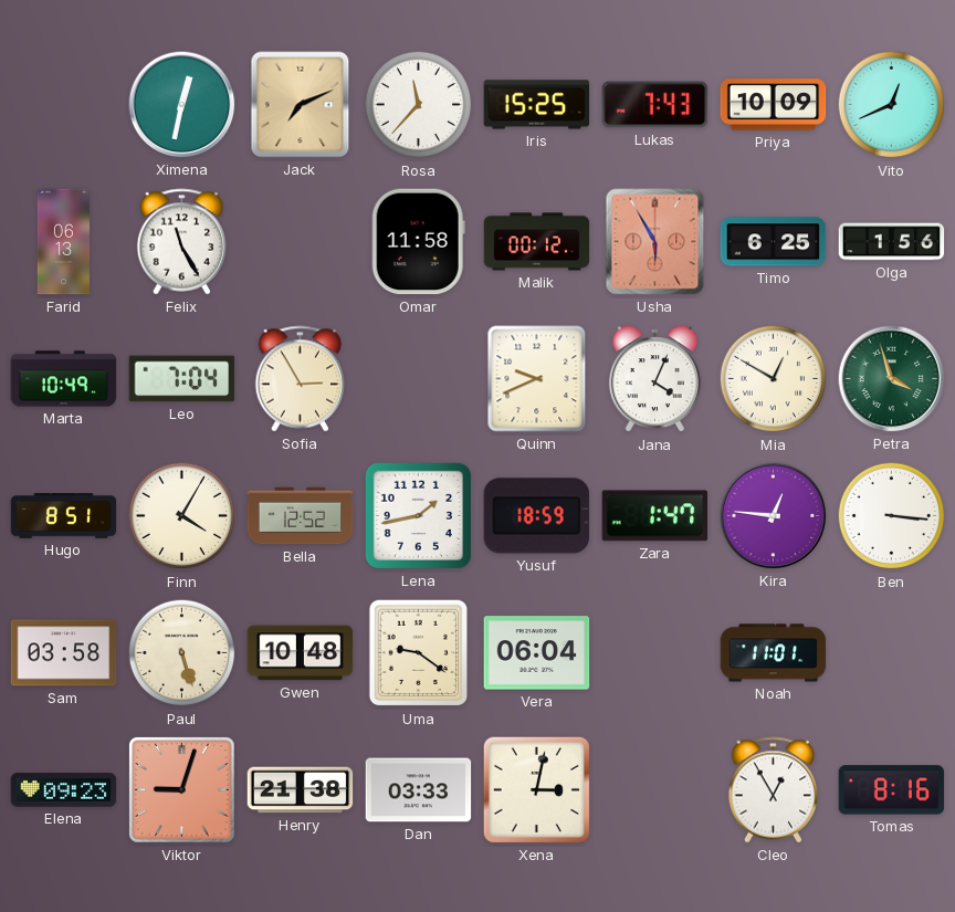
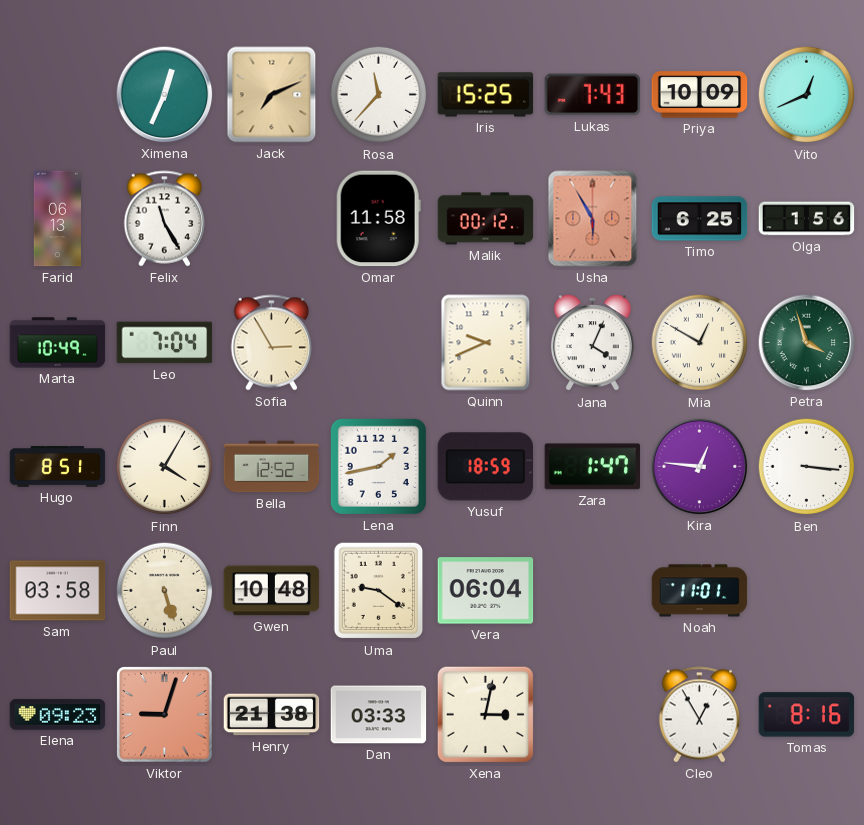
Ximena: 12:32 -> 12:34
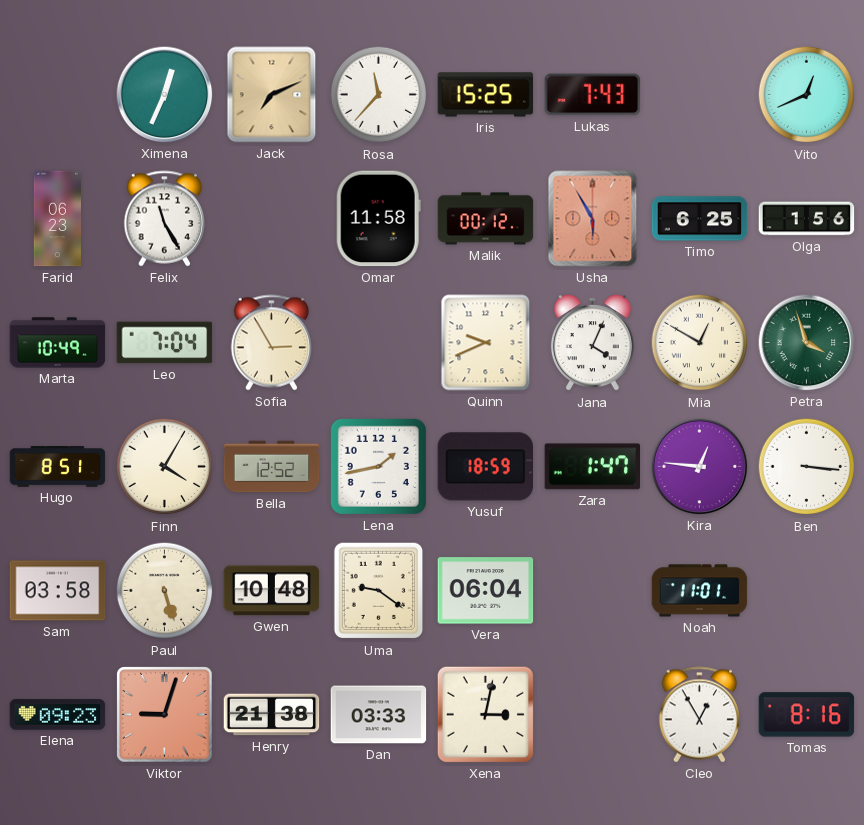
Priya: 10:09 -> none
Farid: 06:13 -> 06:23
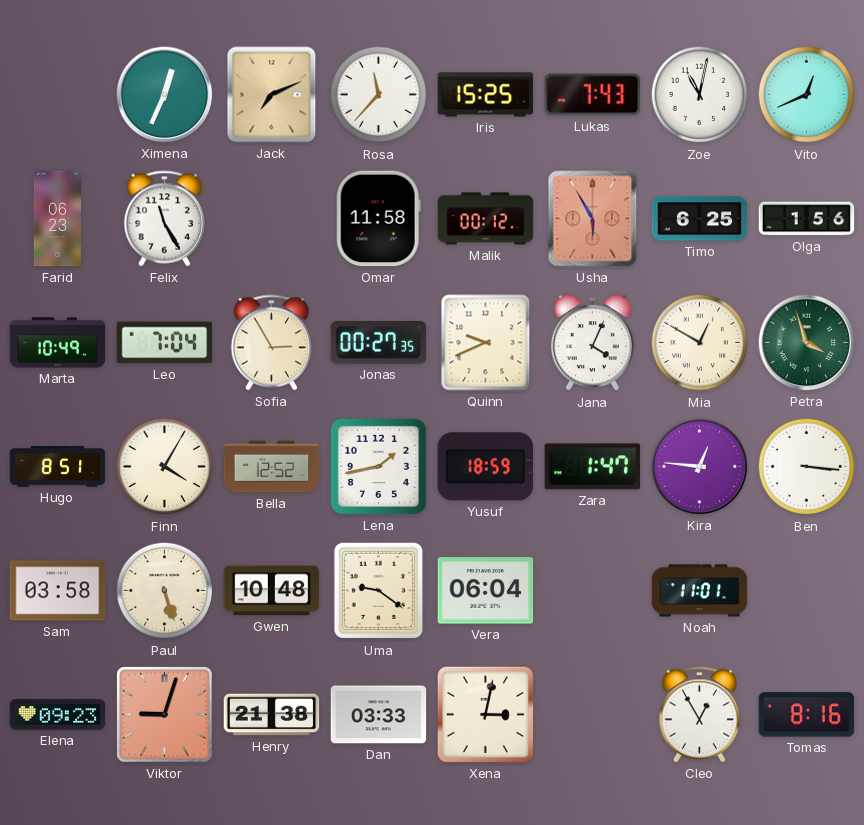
Zoe: none -> 11:02
Jonas: none -> 00:27
